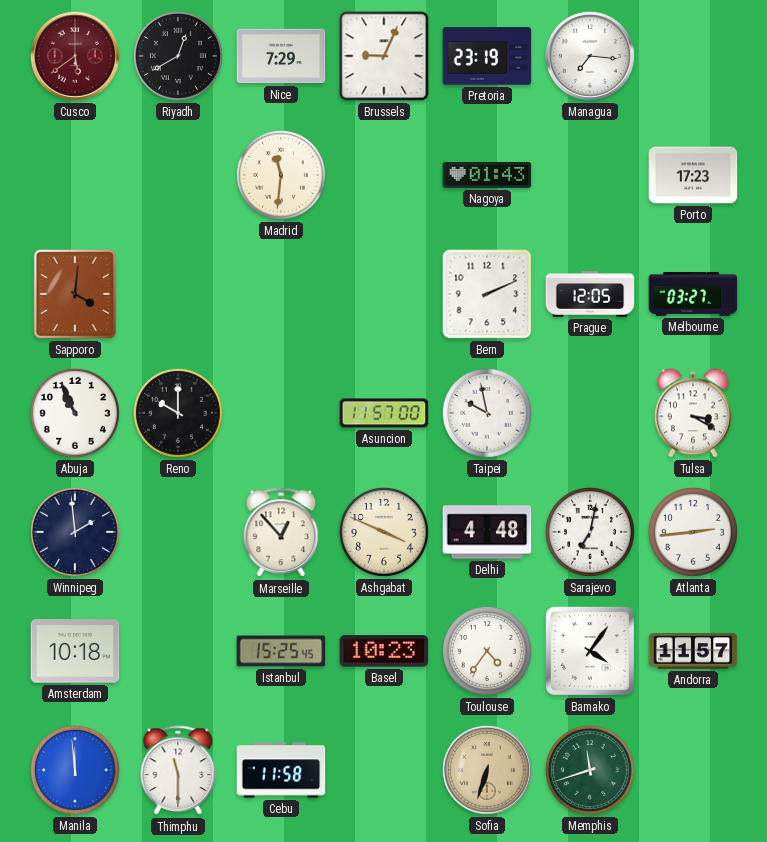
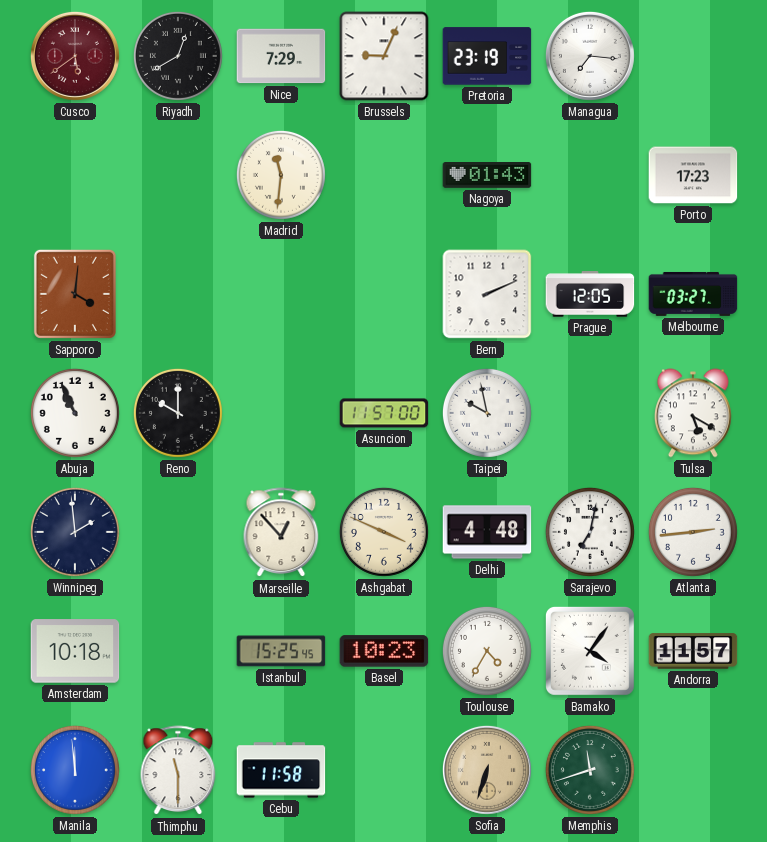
Tulsa: 3:20 -> 5:20
Toulouse: 4:36 -> 4:35
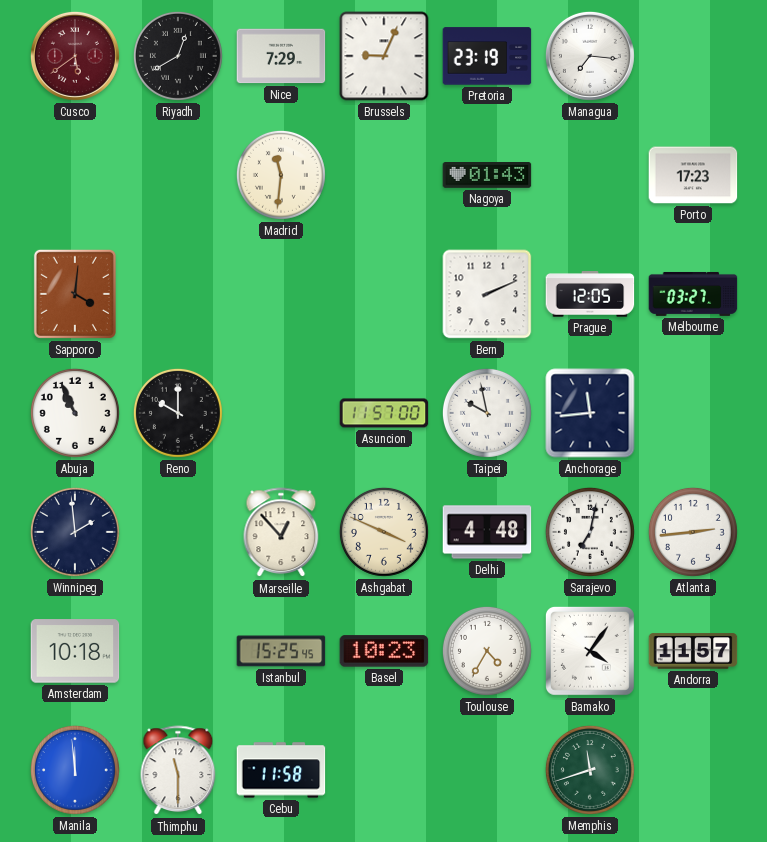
Anchorage: none -> 11:44
Tulsa: 5:20 -> none
Sofia: 6:33 -> none
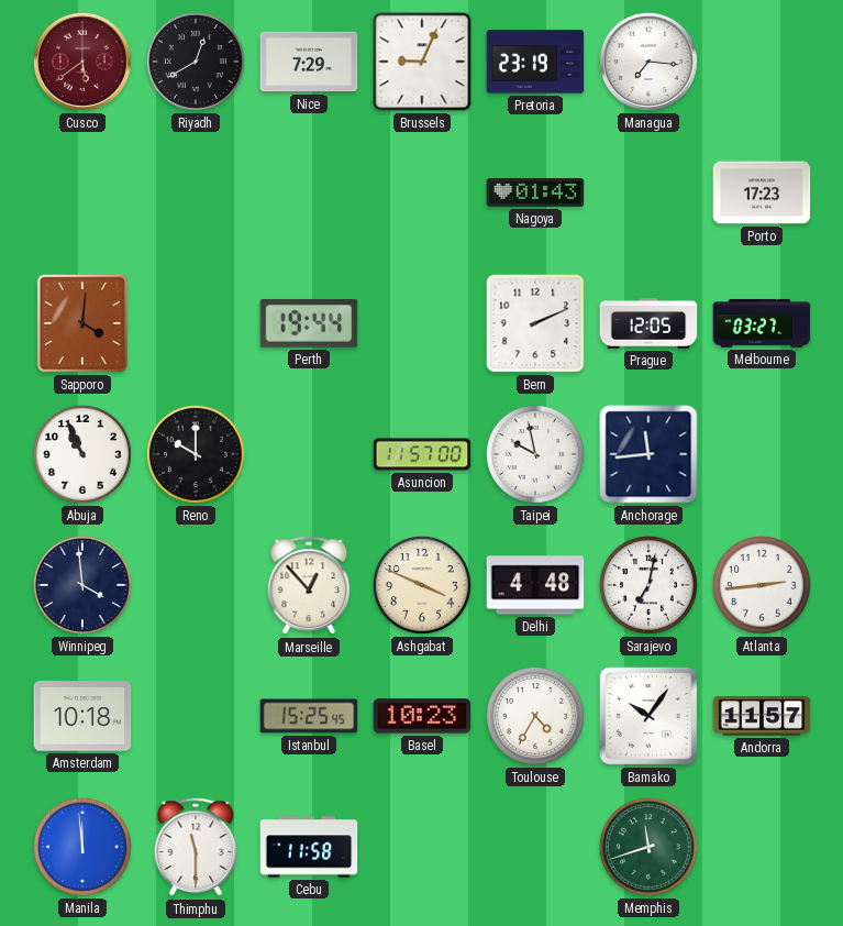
Madrid: 11:31 -> none
Perth: none -> 19:44
Winnipeg: 1:59 -> 3:59
Bamako: 4:06 -> 10:06
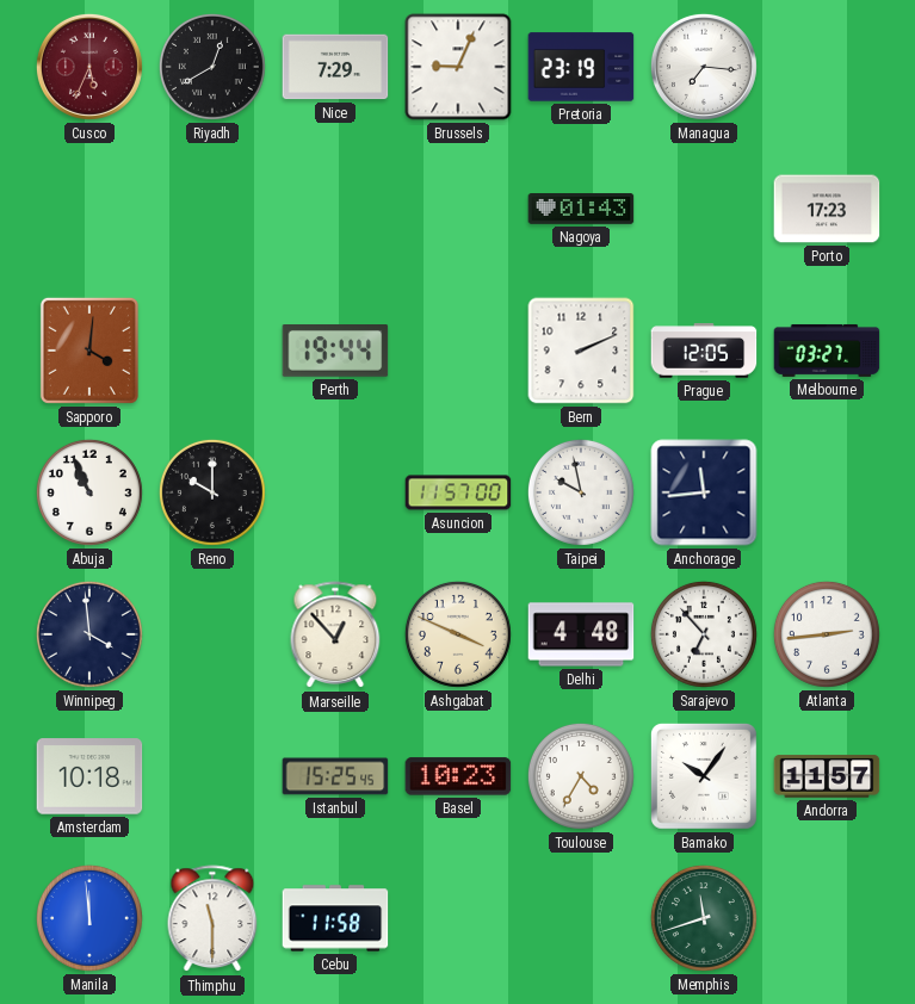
Cusco: 5:39 -> 5:34
Sarajevo: 7:02 -> 6:53
